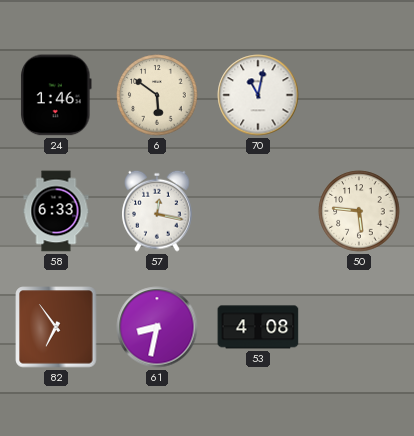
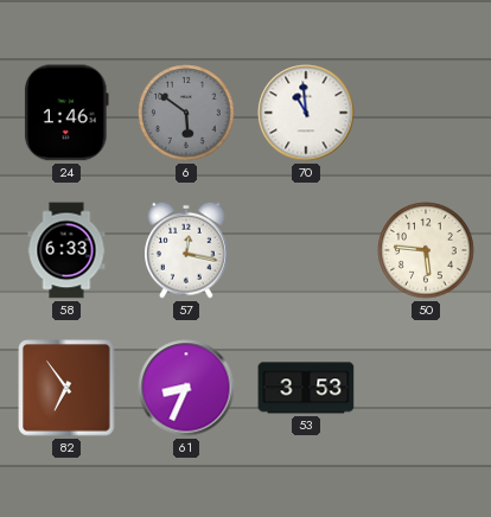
6 dial: cream -> grey
70: 11:02 -> 10:59
61: 8:32 -> 8:34
53: 4:08 -> 3:53
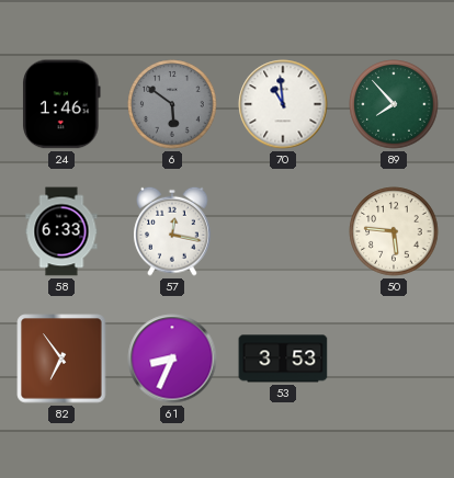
89: none -> 7:53
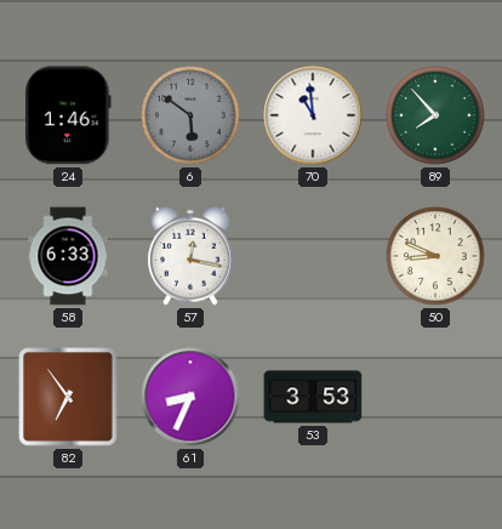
50: 5:46 -> 8:49
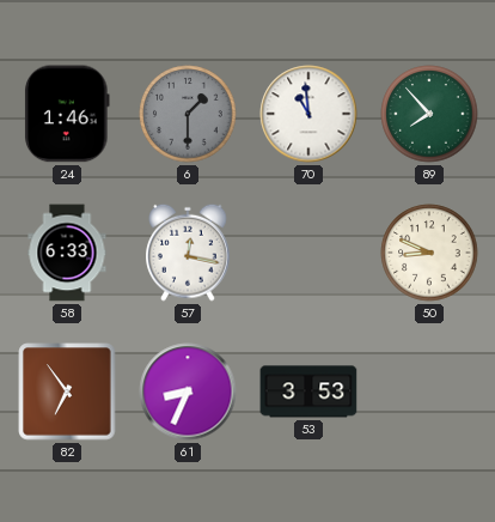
6: 5:51 -> 1:30
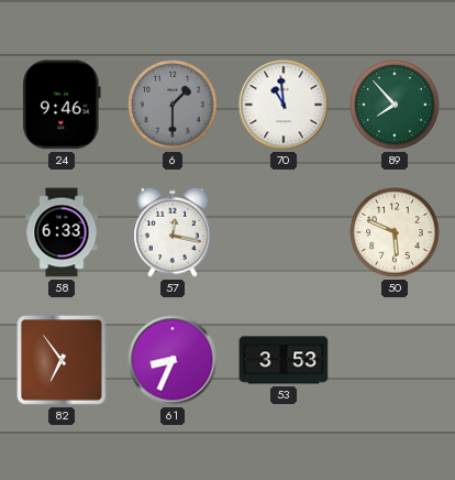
24: 1:46 -> 9:46
50: 8:49 -> 5:49
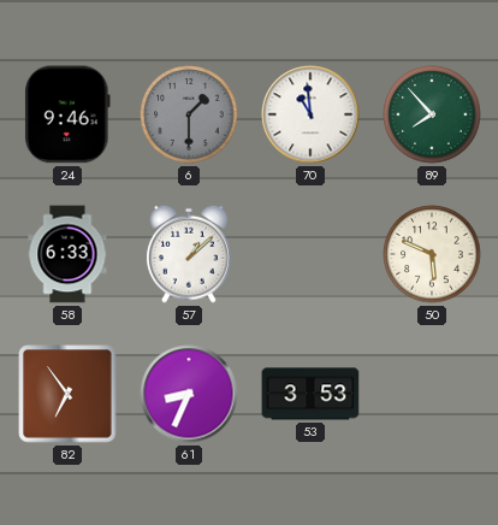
57: 12:17 -> 1:08
